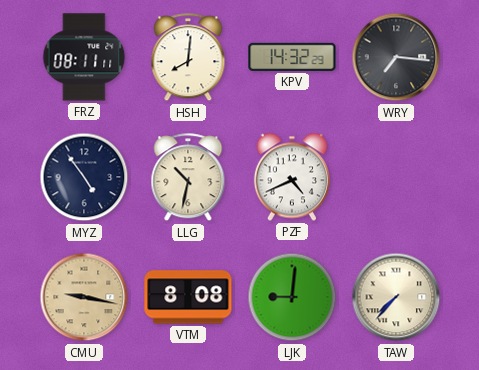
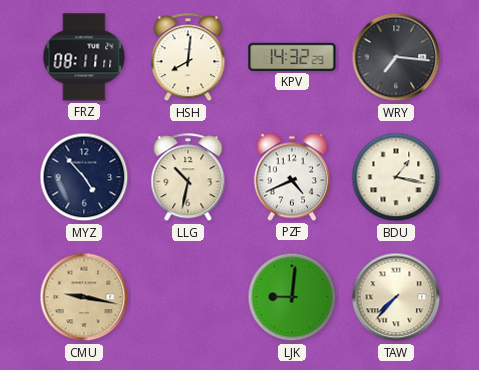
MYZ: 4:54 -> 4:53
BDU: none -> 1:17
VTM: 8:08 -> none
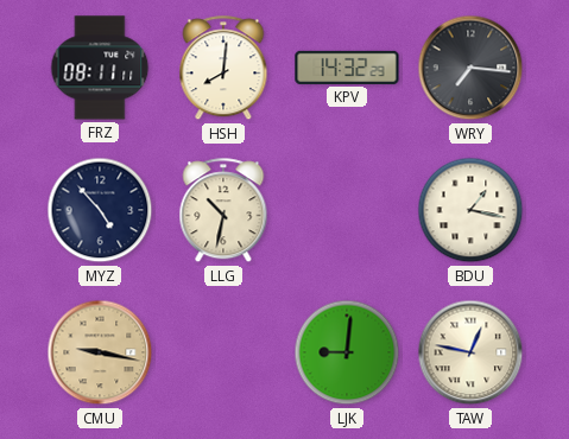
PZF: 4:41 -> none
TAW: 7:37 -> 12:47
